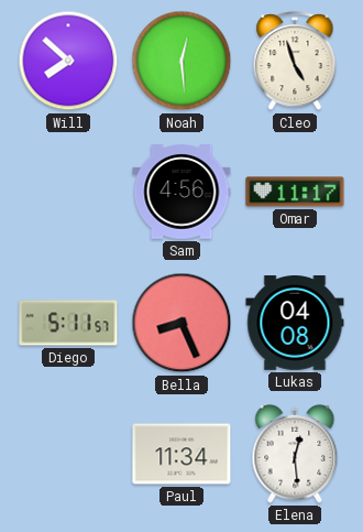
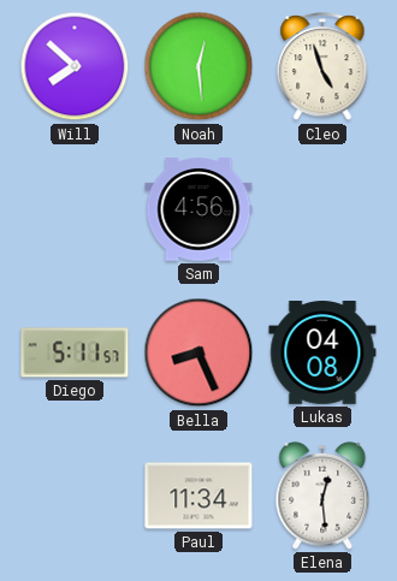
Omar: 11:17 -> none
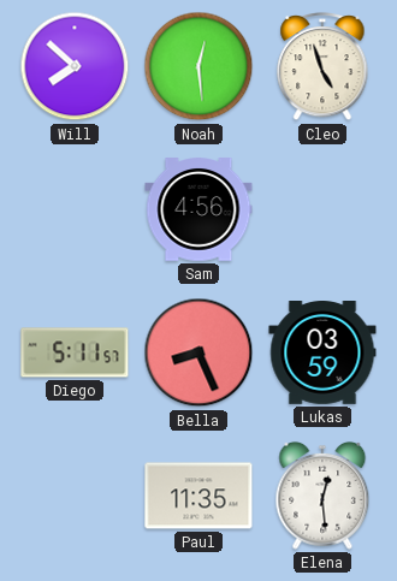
Lukas: 04:08 -> 03:59
Paul: 11:34 -> 11:35
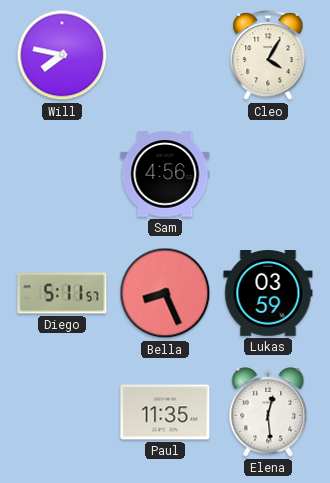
Will: 7:52 -> 7:47
Noah: 12:29 -> none
Cleo: 4:57 -> 4:05
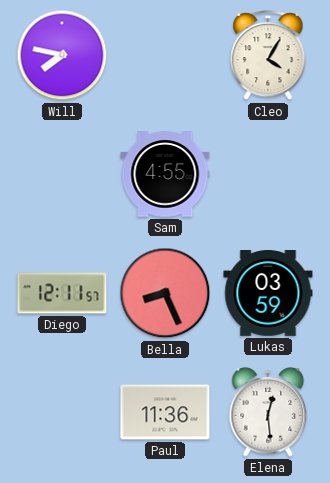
Sam: 4:56 -> 4:55
Diego: 5:11 -> 12:11
Paul: 11:35 -> 11:36
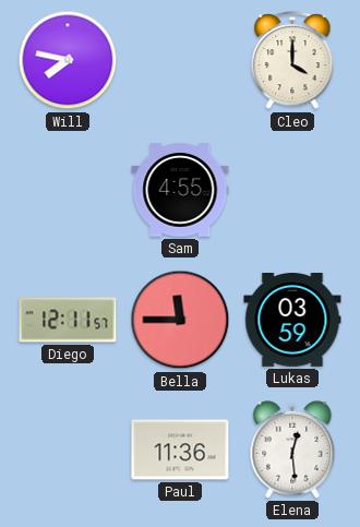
Cleo: 4:05 -> 4:00
Bella: 8:26 -> 11:45
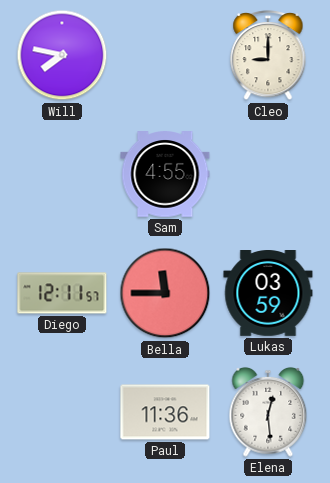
Cleo: 4:00 -> 9:00
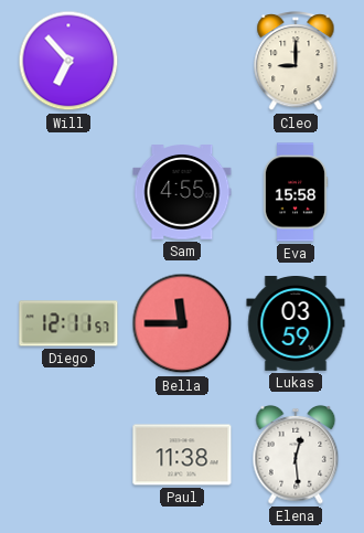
Will: 7:47 -> 6:53
Eva: none -> 15:58
Paul: 11:36 -> 11:38
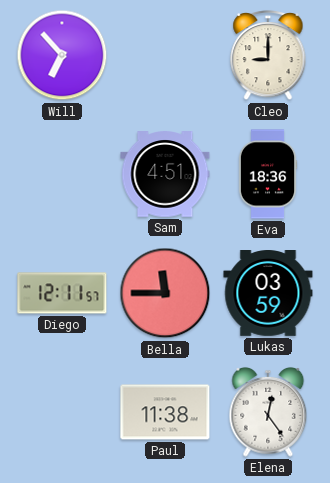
Sam: 4:55 -> 4:51
Eva: 15:58 -> 18:36
Elena: 12:29 -> 12:24
